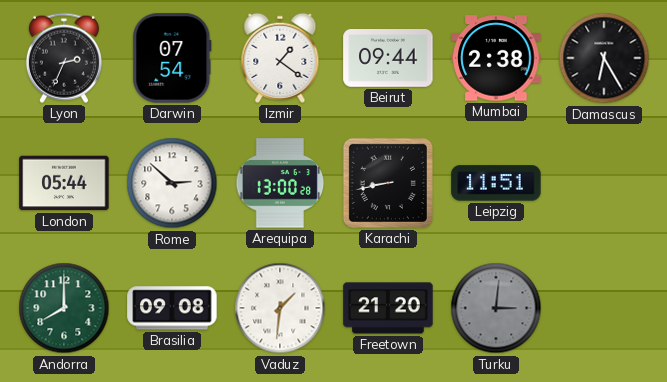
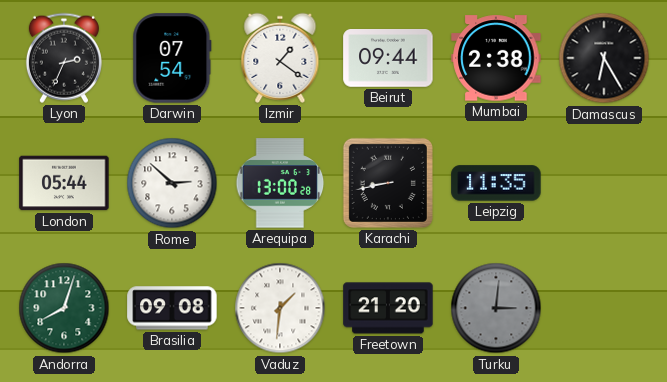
Leipzig: 11:51 -> 11:35
Andorra: 8:00 -> 8:03
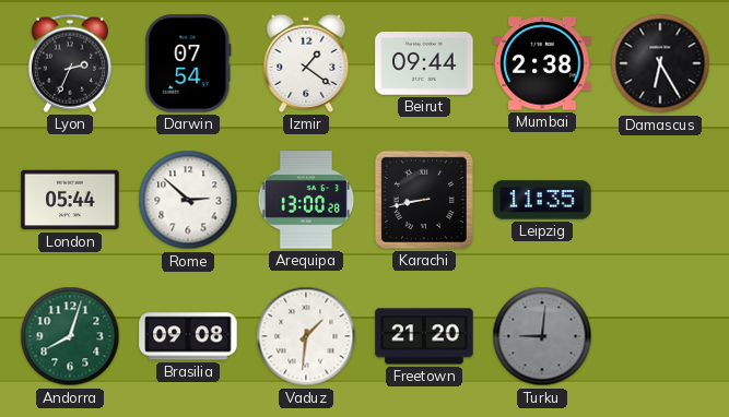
Turku: 3:01 -> 9:01
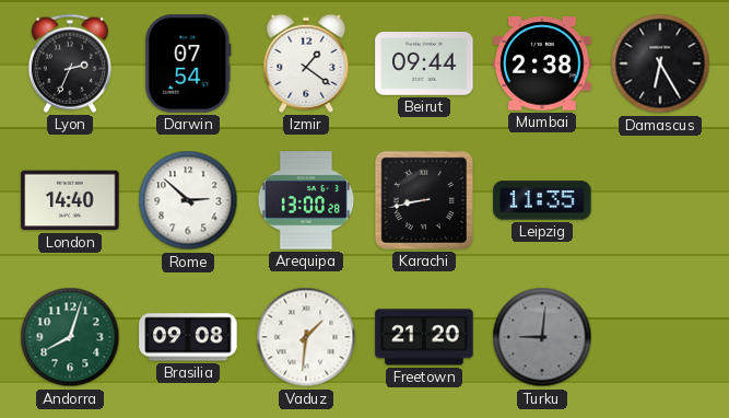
London: 05:44 -> 14:40
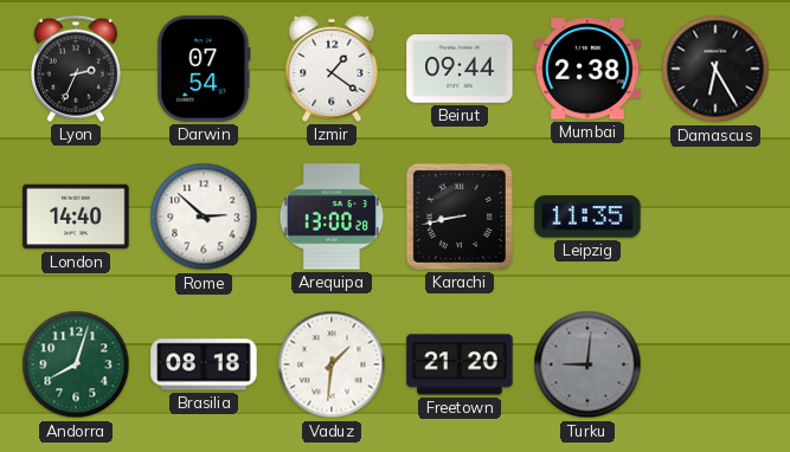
Brasilia: 09:08 -> 08:18
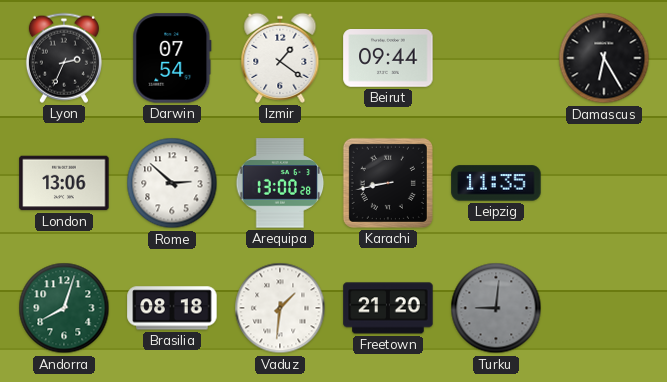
Mumbai: 2:38 -> none
London: 14:40 -> 13:06
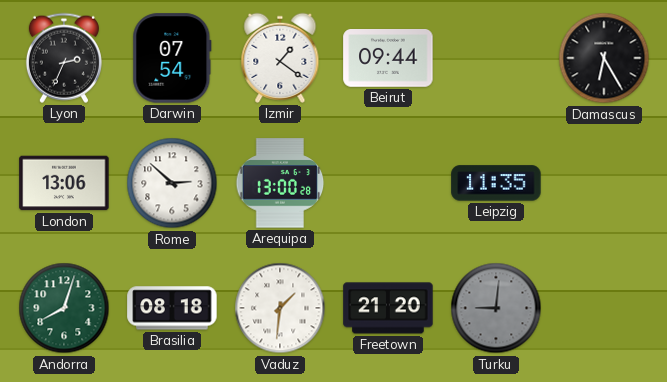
Karachi: 8:43 -> none
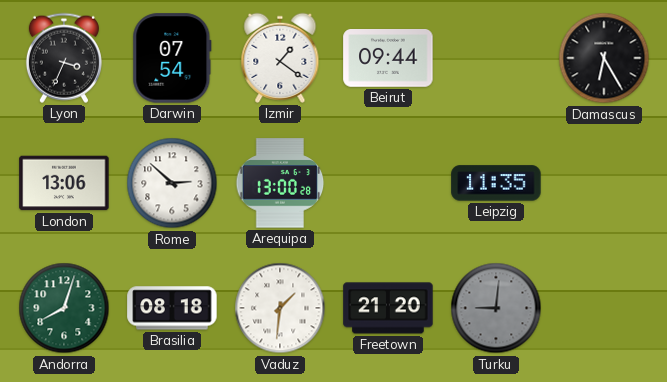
Lyon: 2:34 -> 3:34
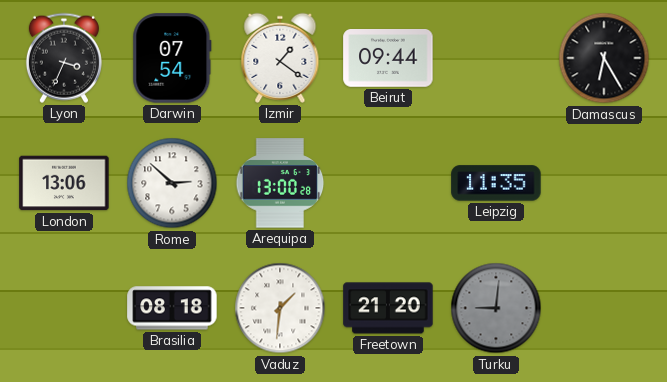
Andorra: 8:03 -> none
